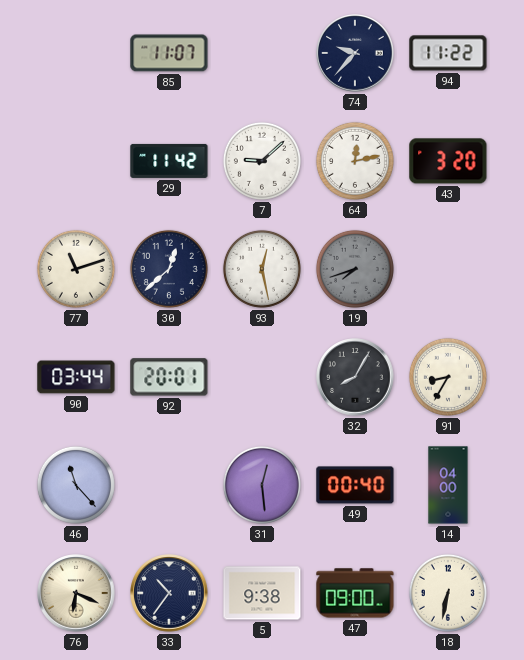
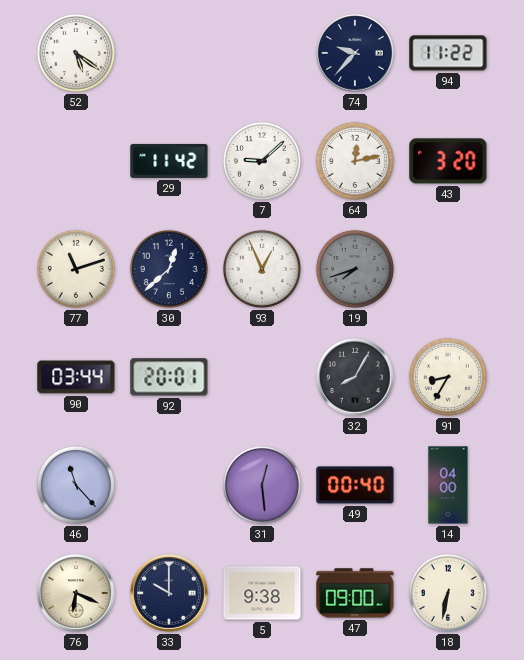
52: none -> 5:21
85: 11:07 -> none
93: 12:28 -> 12:56
33: 10:36 -> 10:00
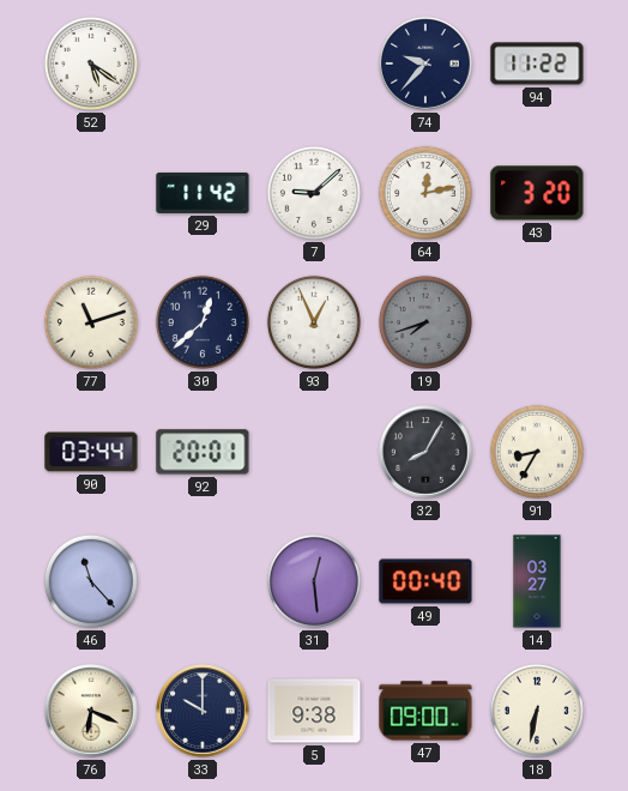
14: 04:00 -> 03:27
